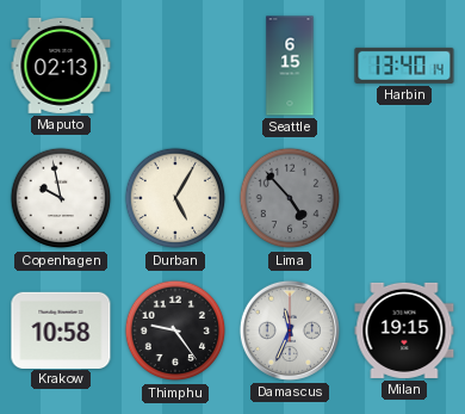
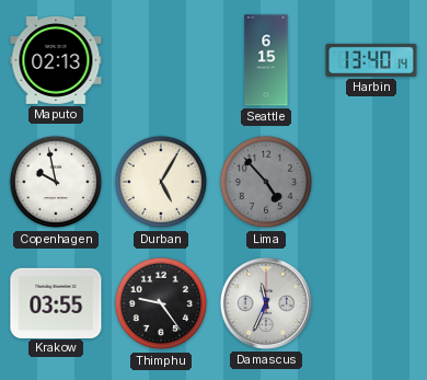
Krakow: 10:58 -> 03:55
Milan: 19:15 -> none
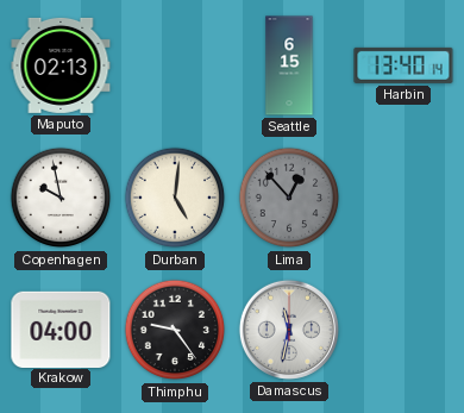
Durban: 5:05 -> 5:01
Lima: 4:53 -> 12:53
Krakow: 03:55 -> 04:00
Damascus: 11:34 -> 11:32
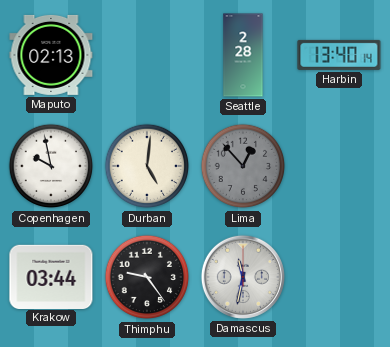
Seattle: 6:15 -> 2:28
Krakow: 04:00 -> 03:44
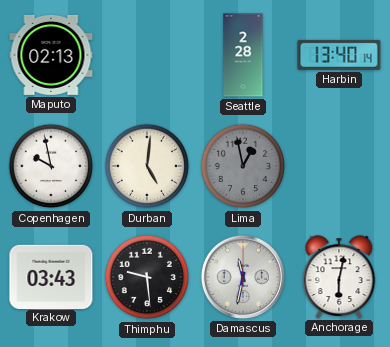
Lima: 12:53 -> 12:58
Krakow: 03:44 -> 03:43
Thimphu: 9:24 -> 9:29
Anchorage: none -> 6:02
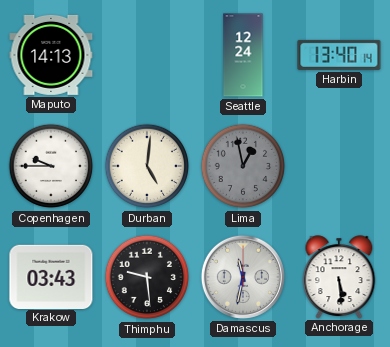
Maputo: 02:13 -> 14:13
Seattle: 2:28 -> 12:24
Copenhagen: 9:58 -> 9:45
Anchorage: 6:02 -> 5:29
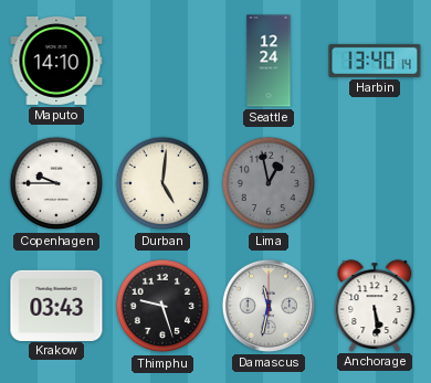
Maputo: 14:13 -> 14:10
Thimphu: 9:29 -> 9:27
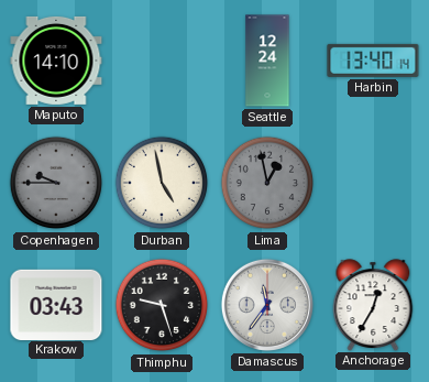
Copenhagen dial: white -> grey
Durban: 5:01 -> 4:58
Damascus: 11:32 -> 11:36
Anchorage: 5:29 -> 12:35
